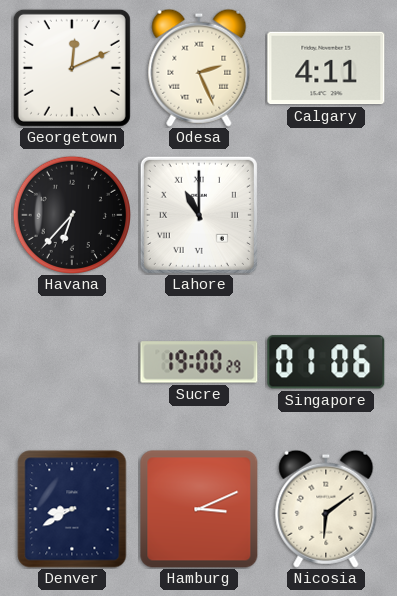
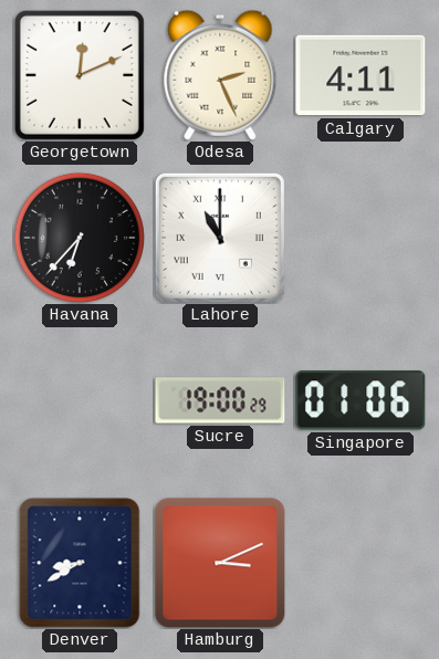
Nicosia: 6:09 -> none
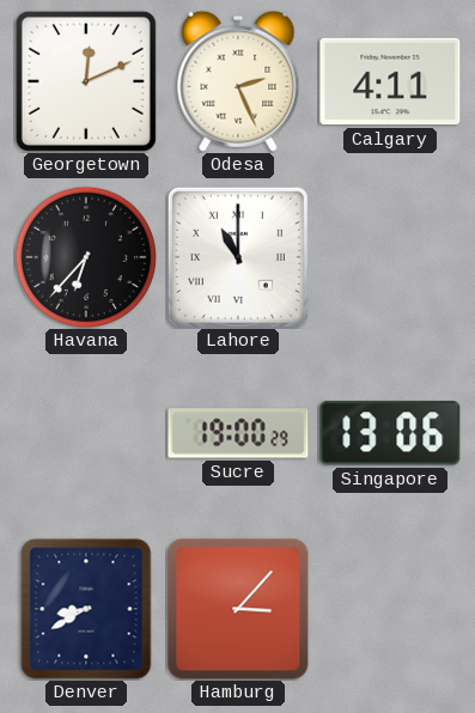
Singapore: 01:06 -> 13:06
Hamburg: 3:11 -> 3:07
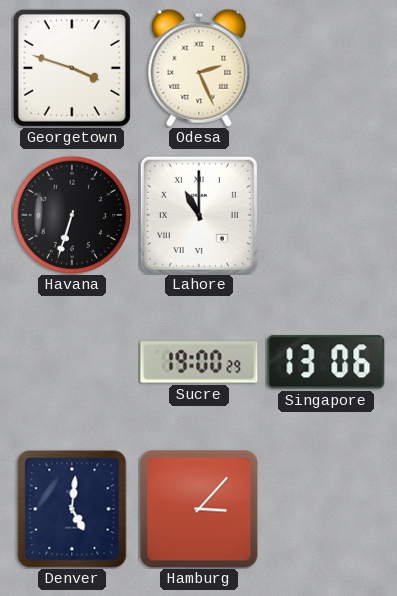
Georgetown: 12:11 -> 3:48
Calgary: 4:11 -> none
Havana: 6:37 -> 6:33
Denver: 8:40 -> 5:01
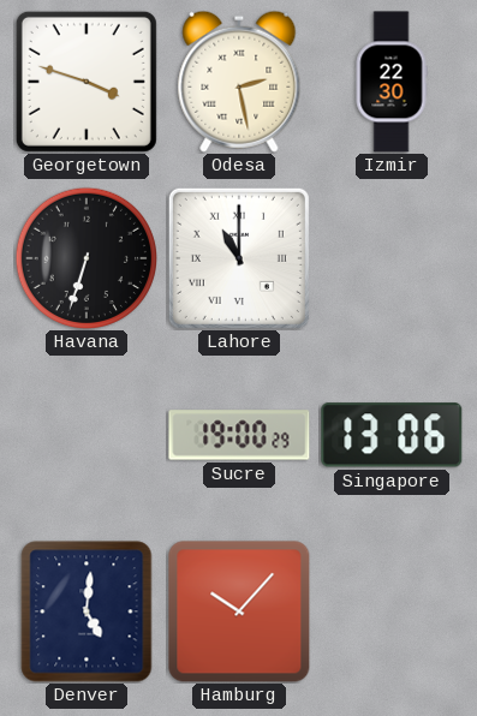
Odesa: 2:26 -> 2:28
Izmir: none -> 22:30
Hamburg: 3:07 -> 10:07
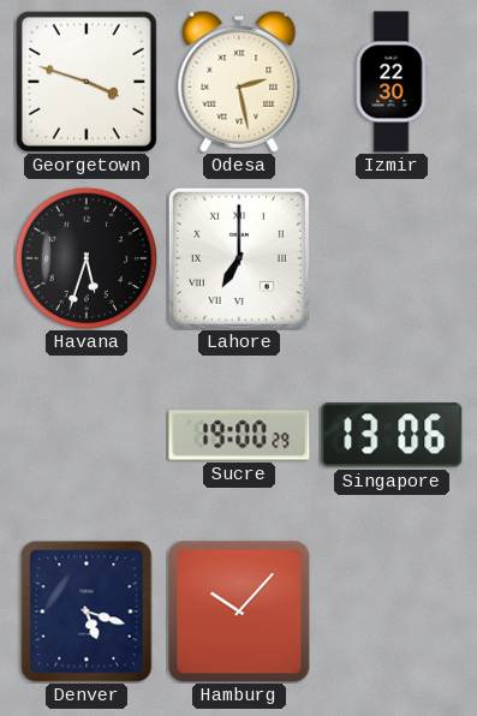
Havana: 6:33 -> 5:33
Lahore: 11:00 -> 7:00
Denver: 5:01 -> 5:18
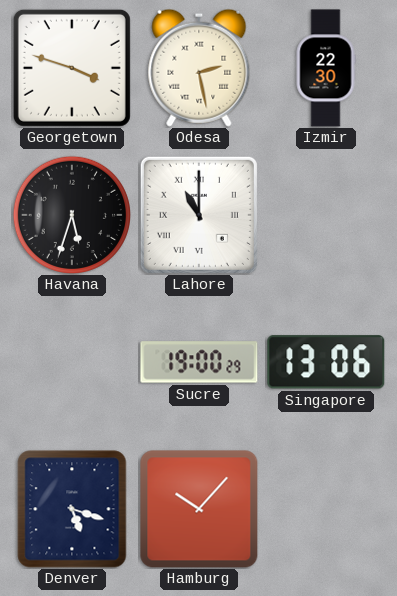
Lahore: 7:00 -> 11:00
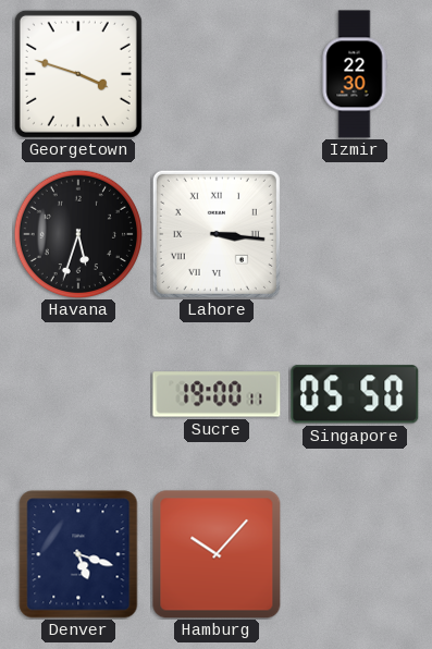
Odesa: 2:28 -> none
Lahore: 11:00 -> 3:16
Sucre: 19:00:29 -> 19:00:11
Singapore: 13:06 -> 05:50
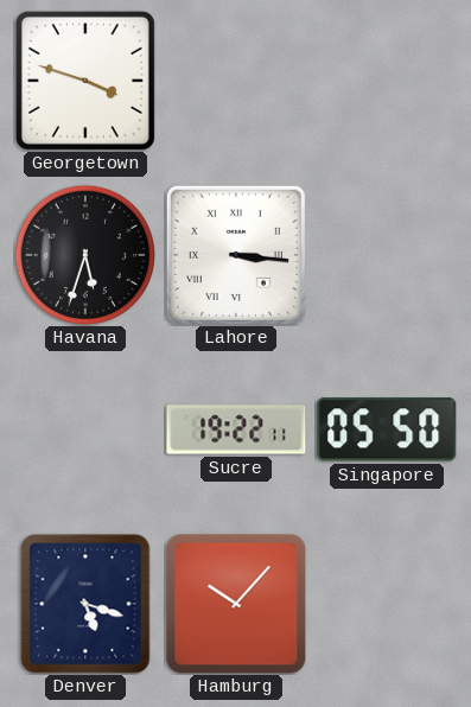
Izmir: 22:30 -> none
Sucre: 19:00 -> 19:22
